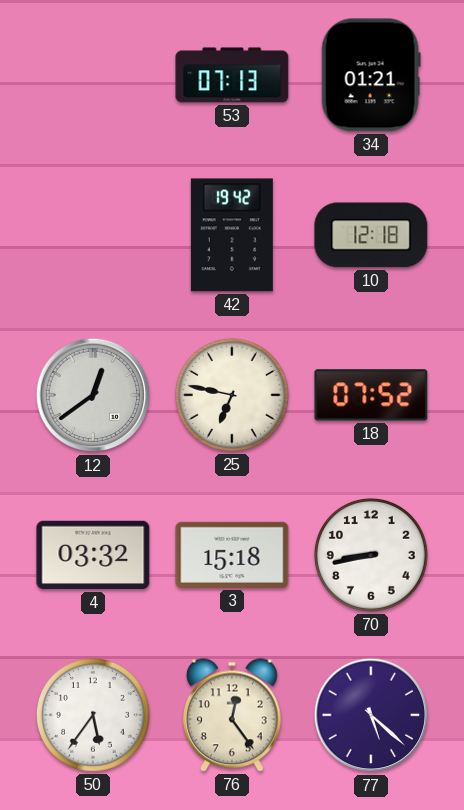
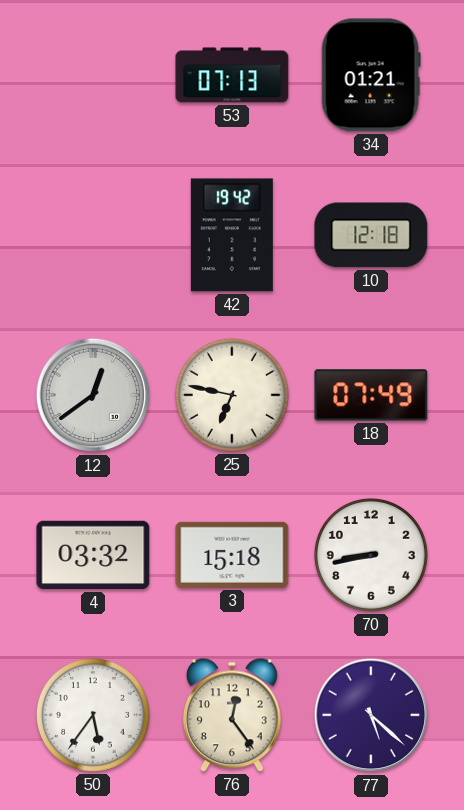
18: 07:52 -> 07:49
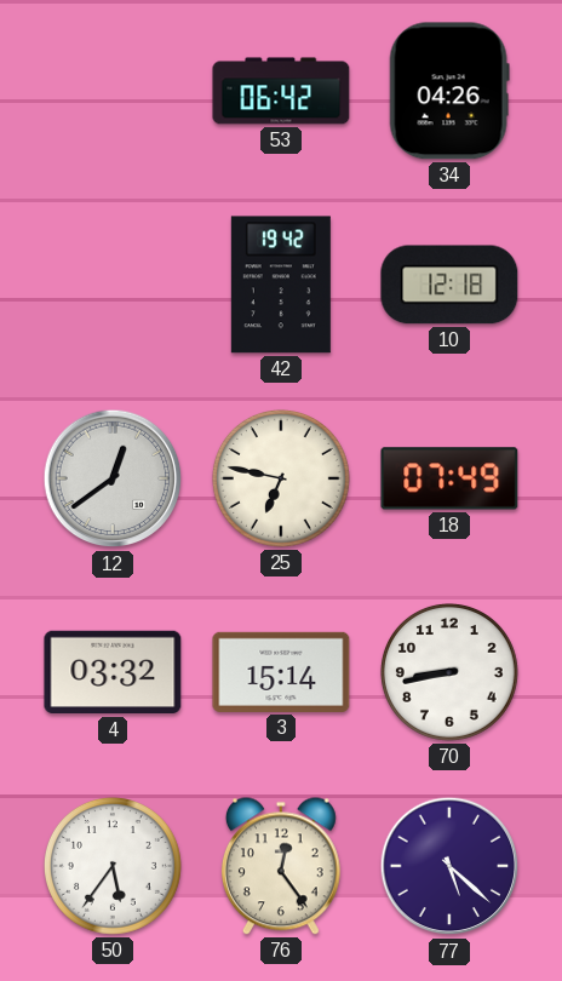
53: 07:13 -> 06:42
34: 01:21 -> 04:26
3: 15:18 -> 15:14
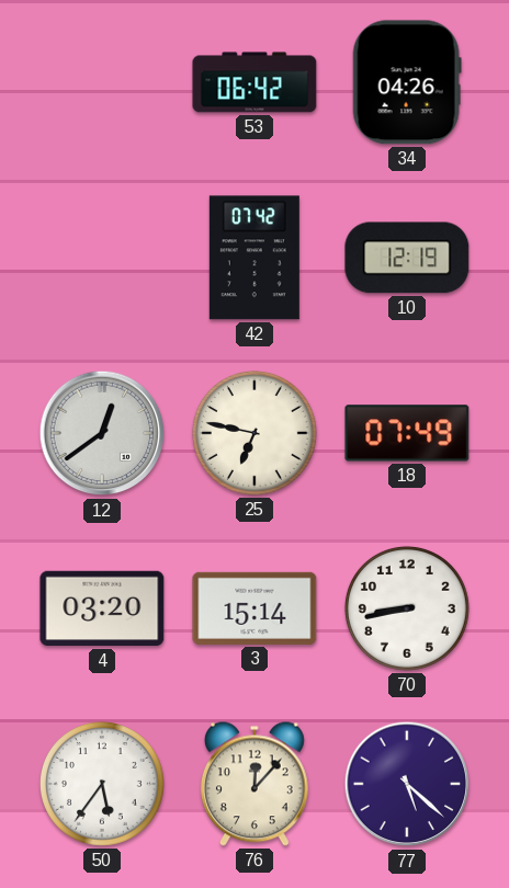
42: 19:42 -> 07:42
10: 12:18 -> 12:19
4: 03:32 -> 03:20
76: 12:24 -> 12:07
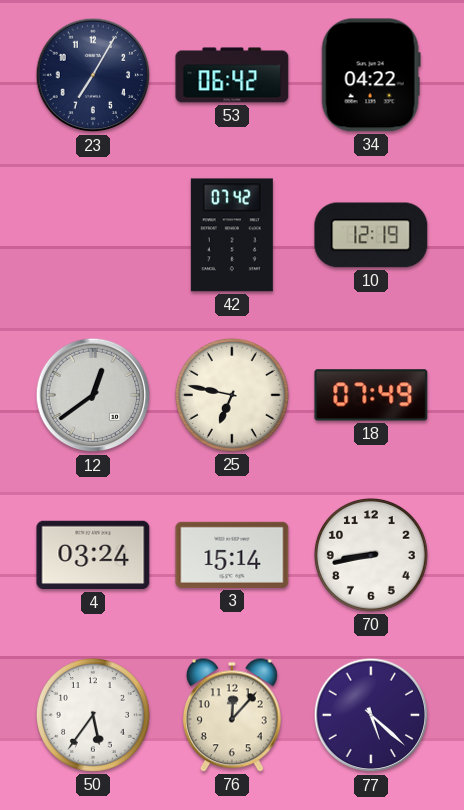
23: none -> 7:05
34: 04:26 -> 04:22
4: 03:20 -> 03:24
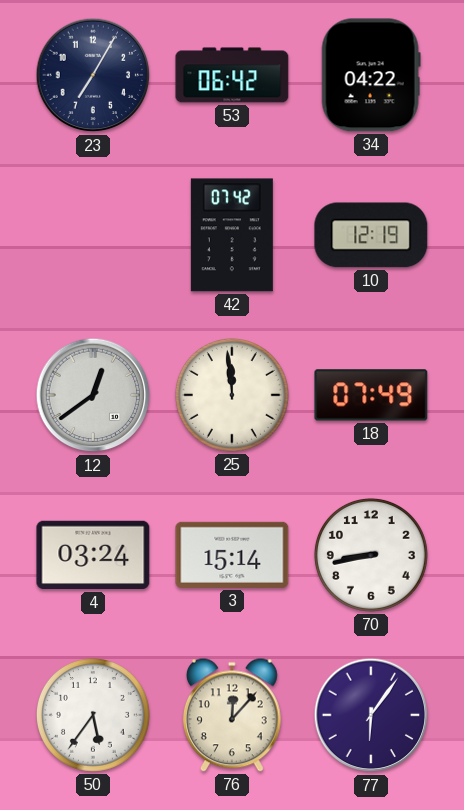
25: 6:47 -> 11:59
77: 5:22 -> 6:06
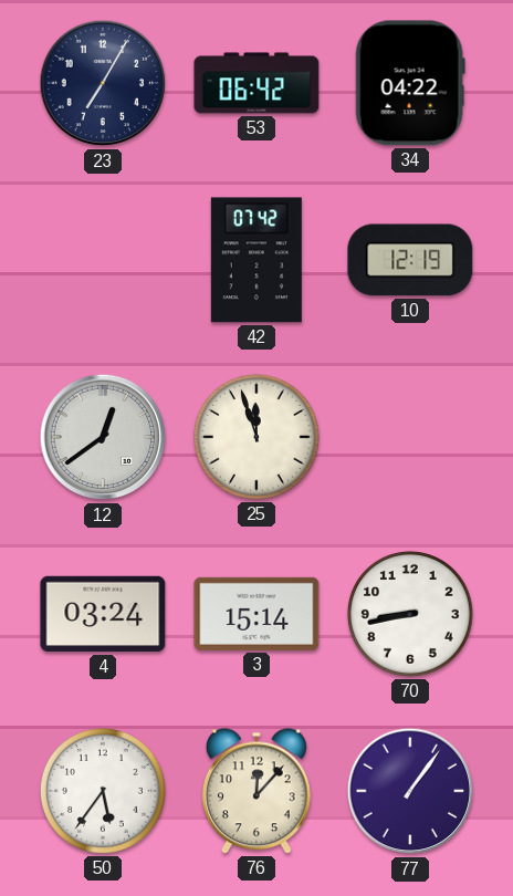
25: 11:59 -> 11:57
18: 07:49 -> none
77: 6:06 -> 1:06
